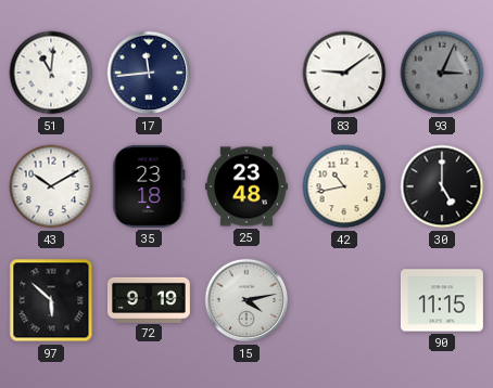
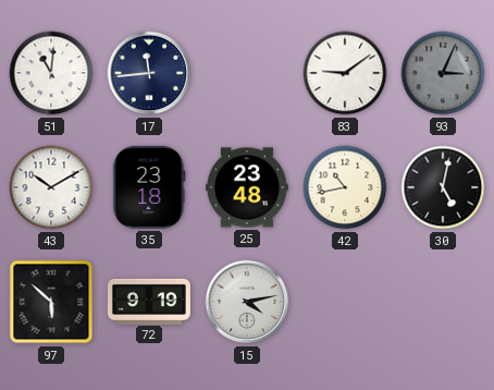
30: 5:00 -> 5:02
90: 11:15 -> none
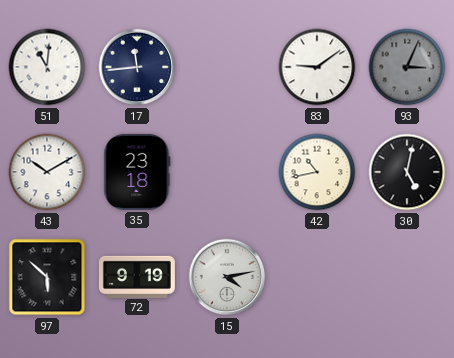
25: 23:48 -> none
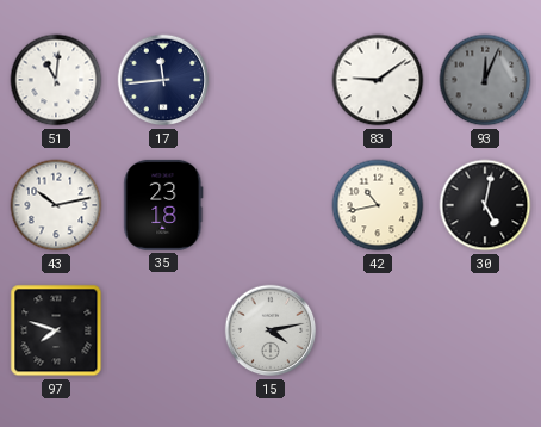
93: 3:04 -> 12:04
43: 10:10 -> 10:13
97: 5:52 -> 7:48
72: 9:19 -> none
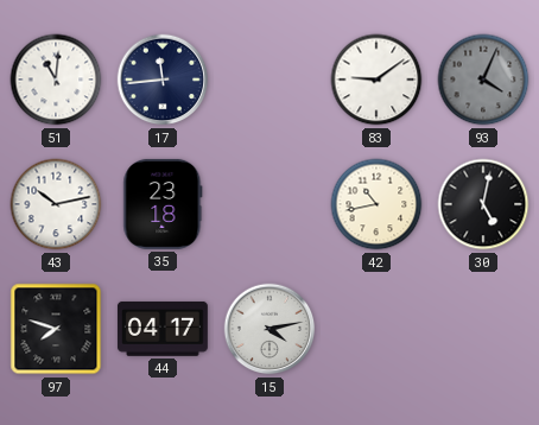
93: 12:04 -> 4:04
44: none -> 04:17
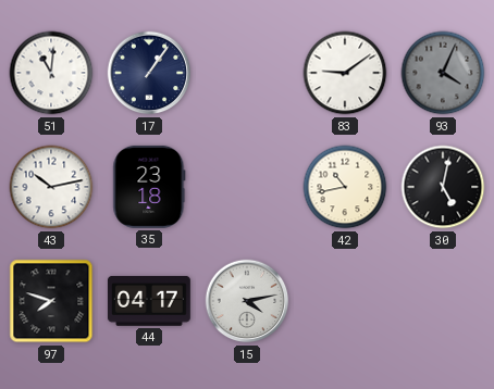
17: 11:44 -> 1:06
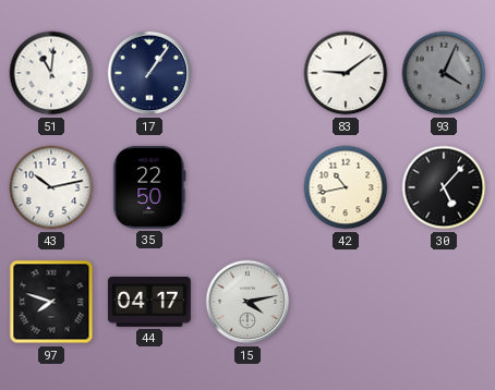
35: 23:18 -> 22:50
30: 5:02 -> 5:07
